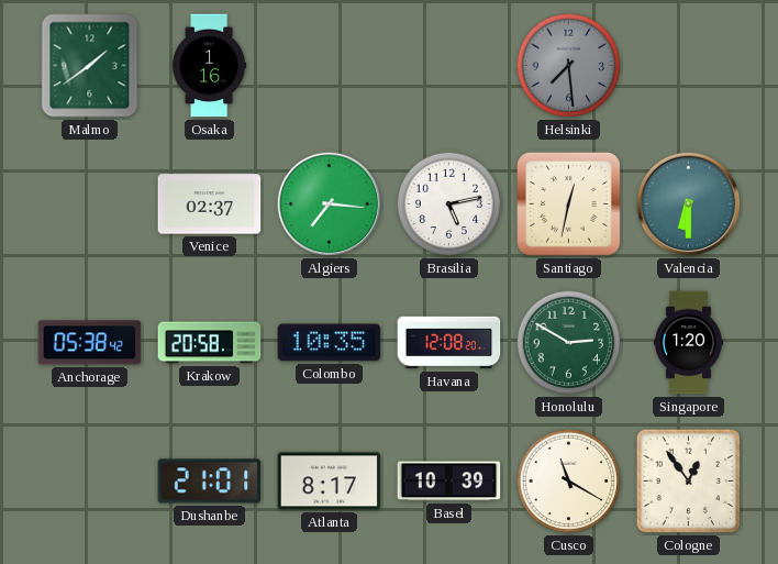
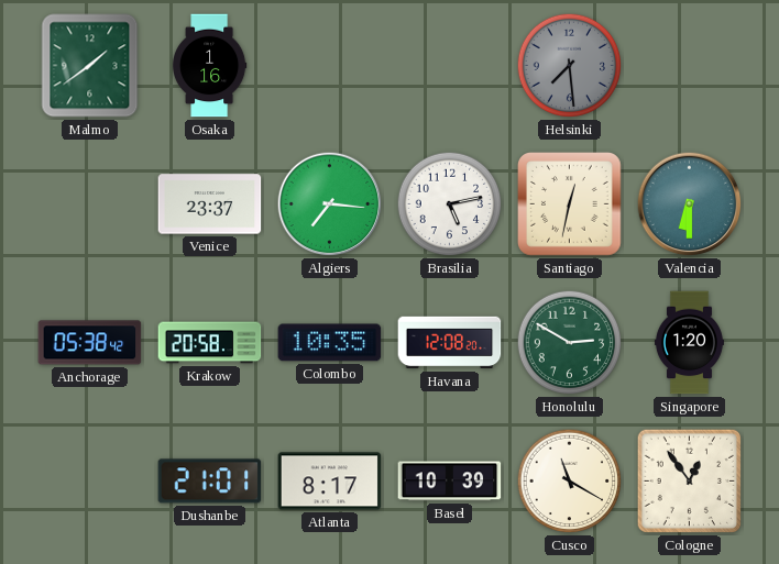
Venice: 02:37 -> 23:37
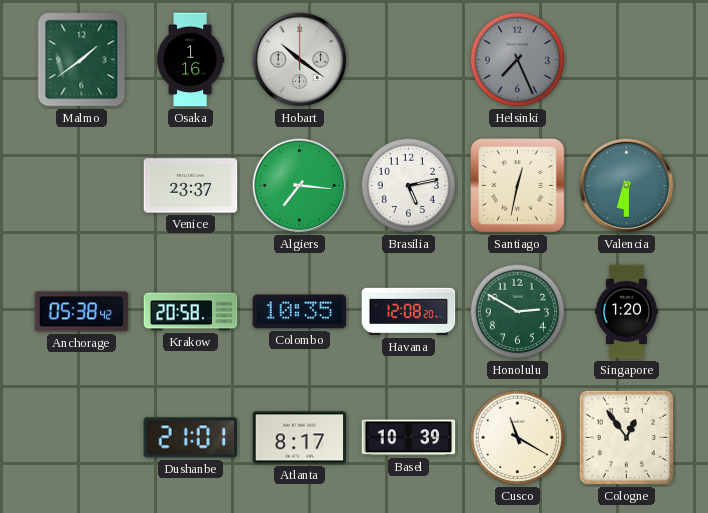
Hobart: none -> 10:21
Helsinki: 7:29 -> 7:26
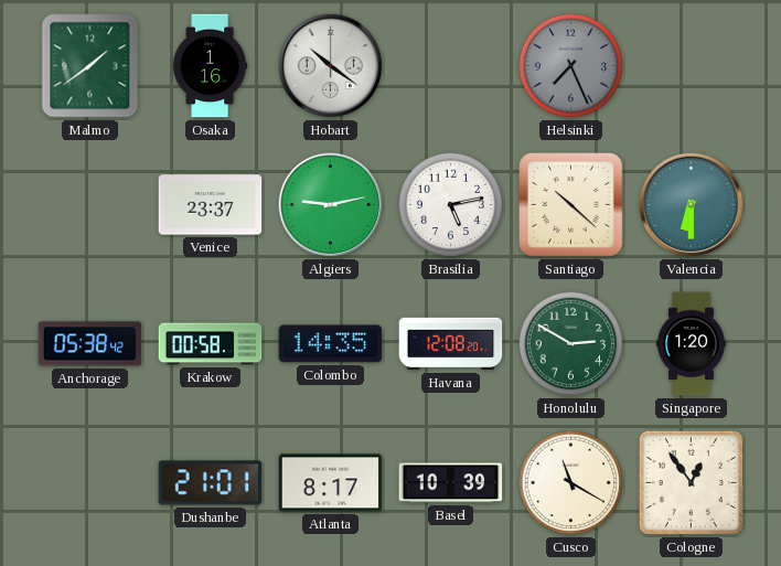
Algiers: 7:16 -> 9:13
Santiago: 12:32 -> 10:22
Krakow: 20:58 -> 00:58
Colombo: 10:35 -> 14:35
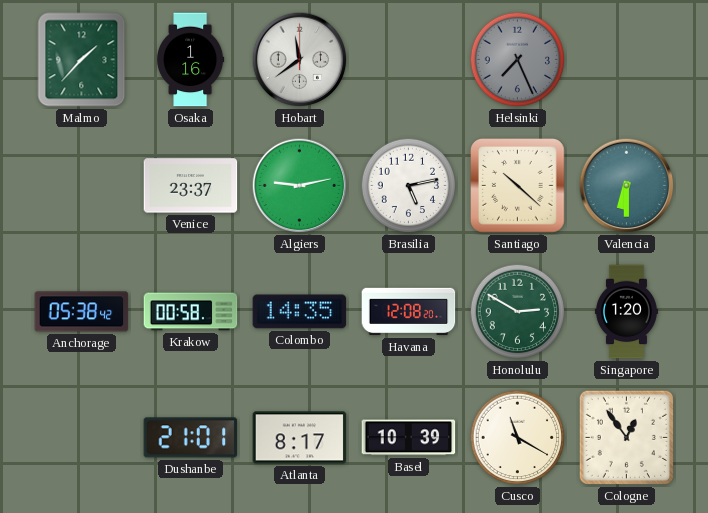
Malmo: 1:39 -> 1:37
Hobart: 10:21 -> 11:39
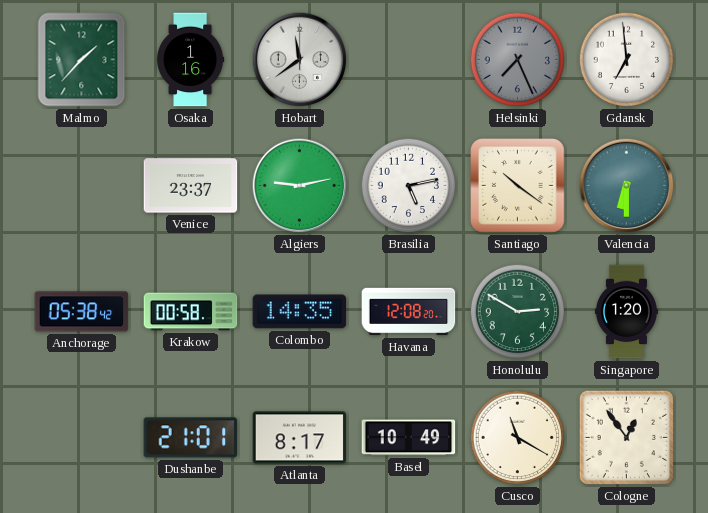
Gdansk: none -> 6:59
Santiago: 10:22 -> 10:21
Basel: 10:39 -> 10:49
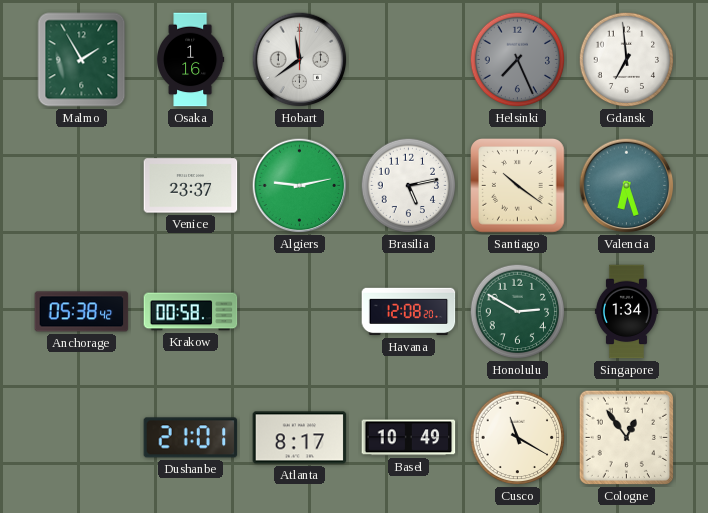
Malmo: 1:37 -> 1:55
Valencia: 6:30 -> 6:27
Colombo: 14:35 -> none
Singapore: 1:20 -> 1:34
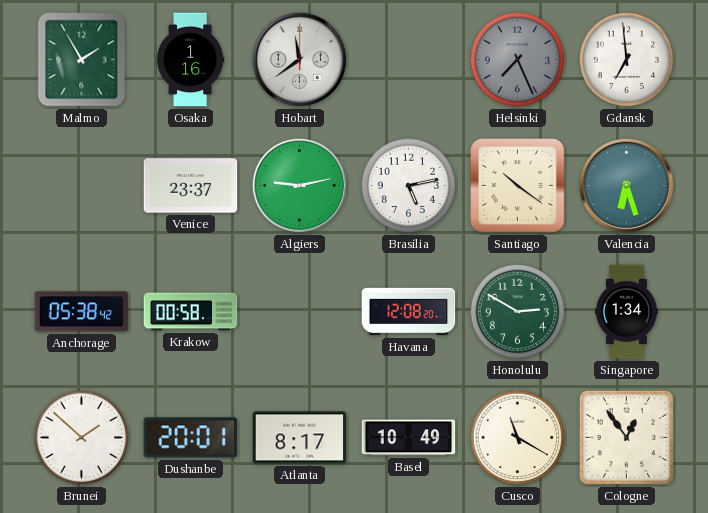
Brunei: none -> 1:52
Dushanbe: 21:01 -> 20:01
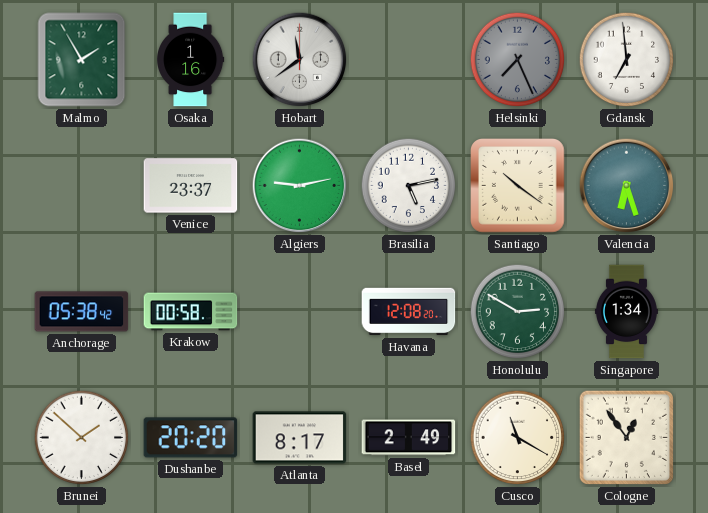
Dushanbe: 20:01 -> 20:20
Basel: 10:49 -> 2:49
